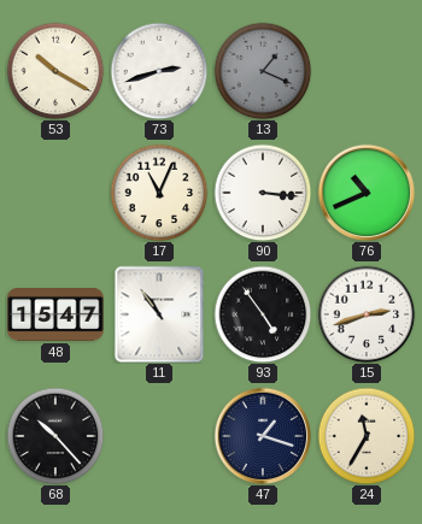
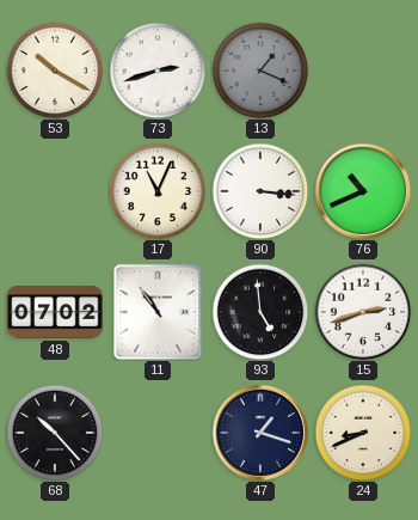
48: 15:47 -> 07:02
93: 4:54 -> 4:59
24: 11:35 -> 8:41
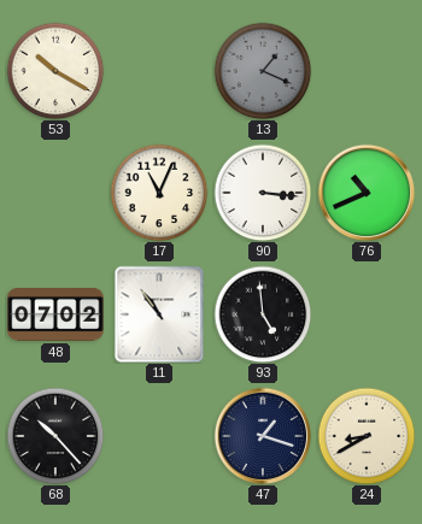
73: 2:42 -> none
15: 2:42 -> none
24: 8:41 -> 8:40
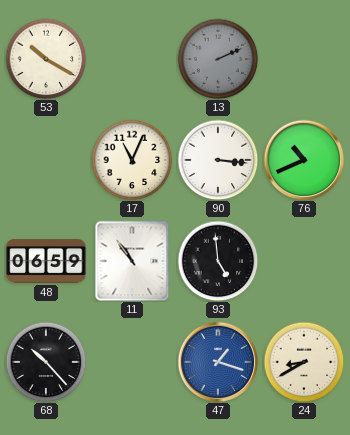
13: 1:19 -> 2:11
48: 07:02 -> 06:59
47 dial: navy -> blue
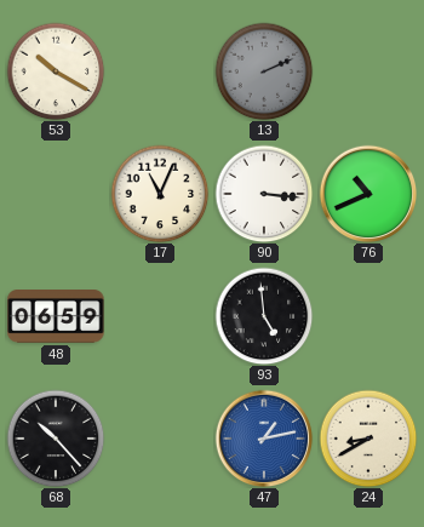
11: 10:54 -> none
47: 1:18 -> 1:13
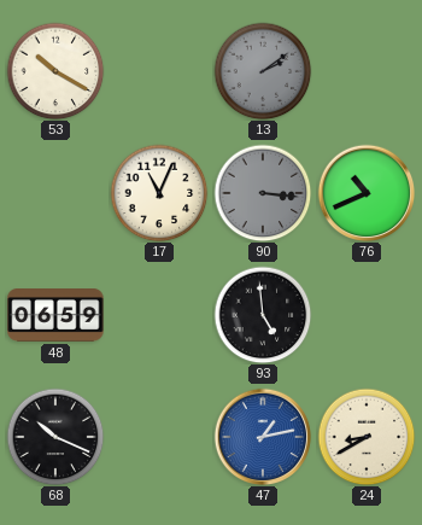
13: 2:11 -> 2:09
90 dial: white -> grey
68: 10:23 -> 10:19
